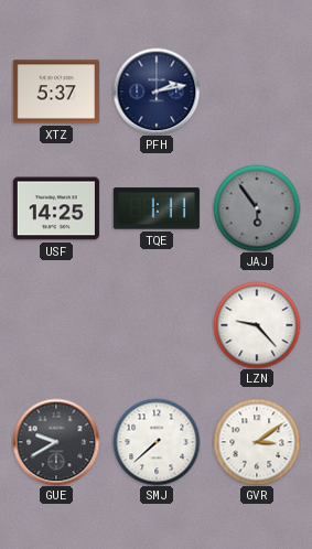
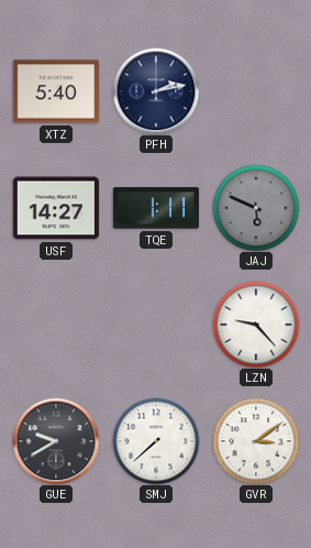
XTZ: 5:37 -> 5:40
USF: 14:25 -> 14:27
JAJ: 5:54 -> 5:49
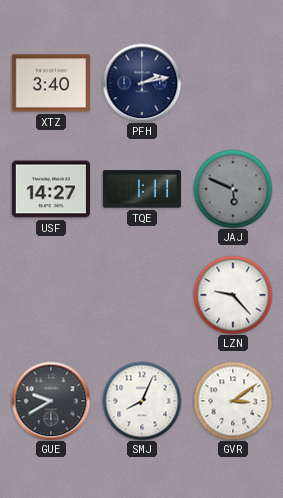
XTZ: 5:40 -> 3:40
SMJ: 7:38 -> 8:04
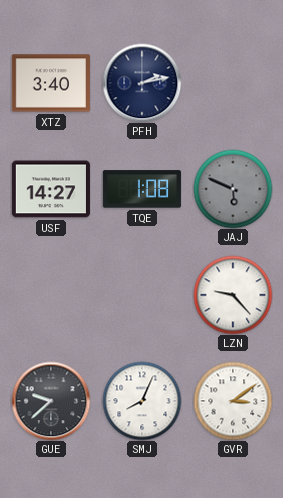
TQE: 1:11 -> 1:08
GUE: 9:40 -> 9:38
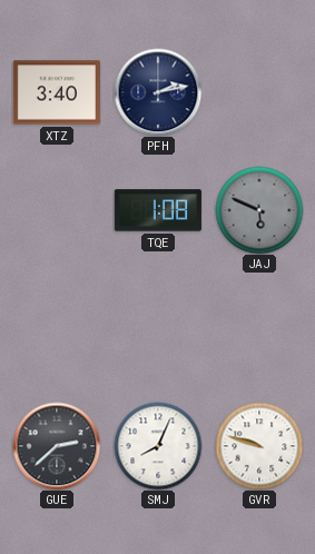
USF: 14:27 -> none
LZN: 9:23 -> none
GUE: 9:38 -> 2:38
GVR: 3:09 -> 9:48
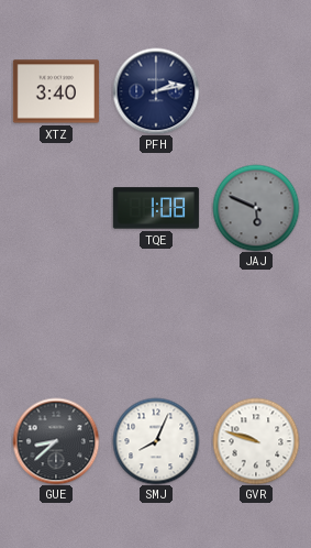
GUE: 2:38 -> 8:38
